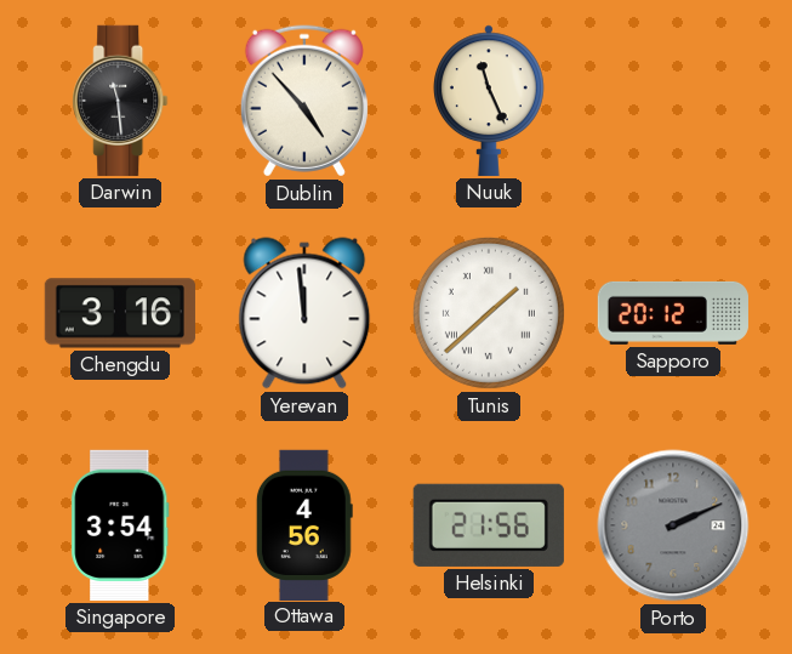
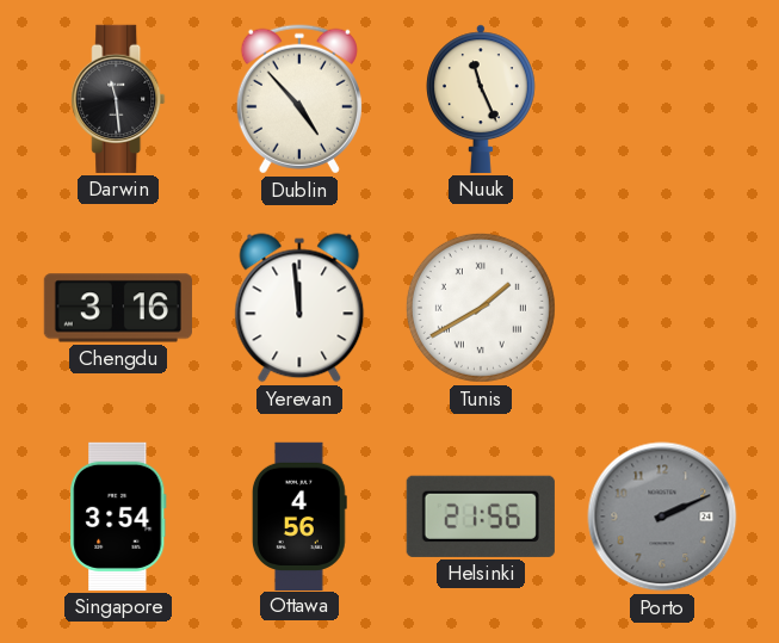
Tunis: 1:38 -> 1:40
Sapporo: 20:12 -> none
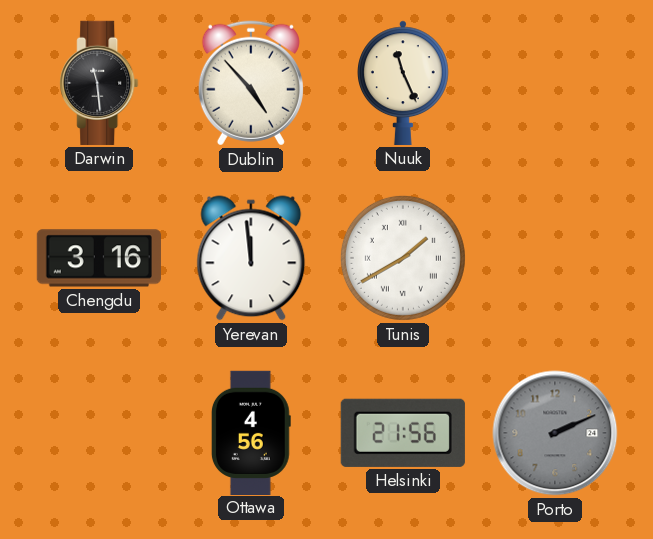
Singapore: 3:54 -> none
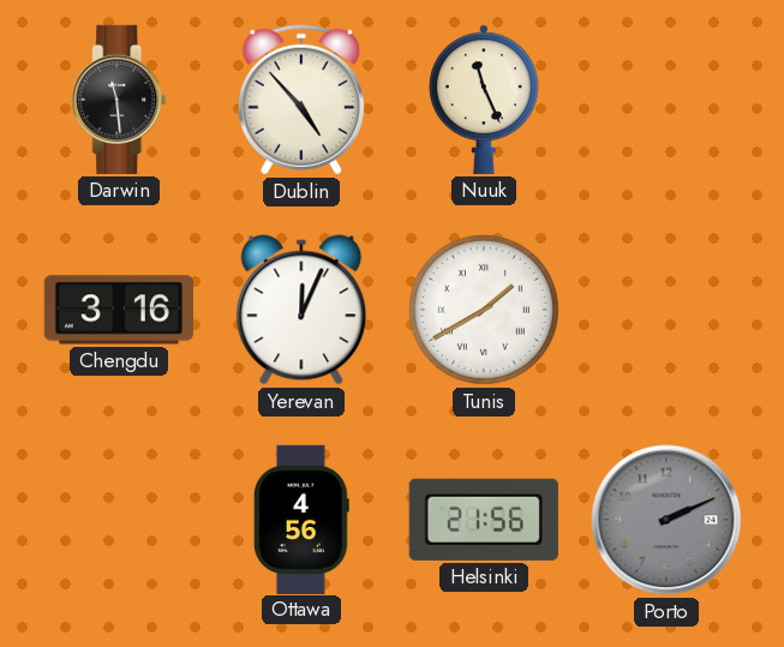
Yerevan: 11:59 -> 12:04
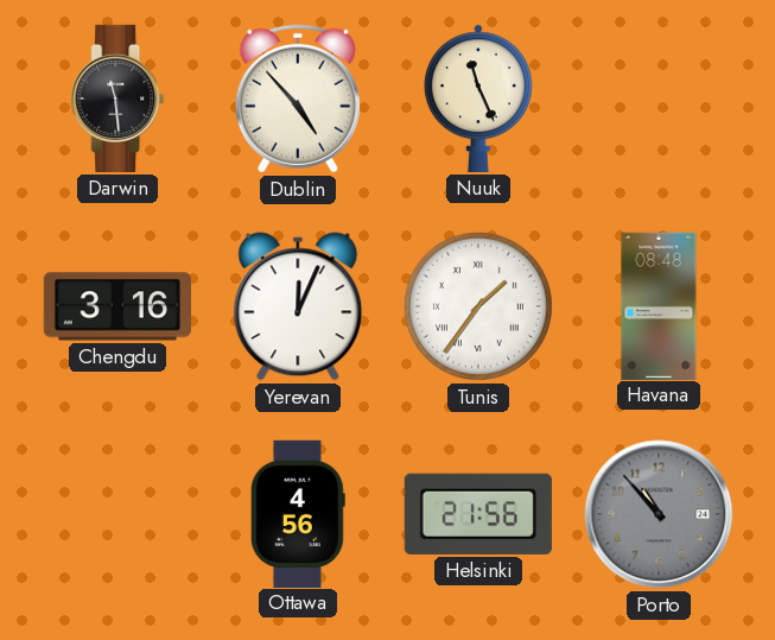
Tunis: 1:40 -> 1:36
Havana: none -> 08:48
Porto: 2:11 -> 10:53
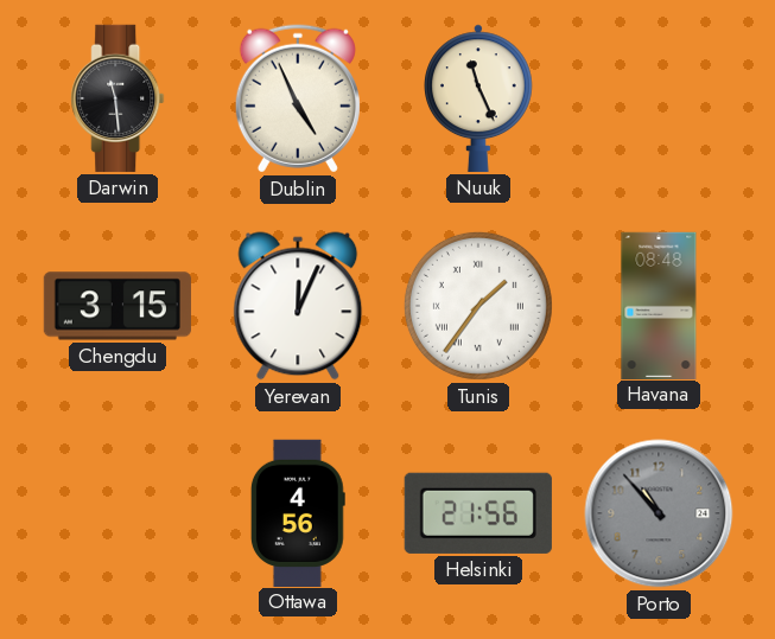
Dublin: 4:53 -> 4:56
Chengdu: 3:16 -> 3:15
